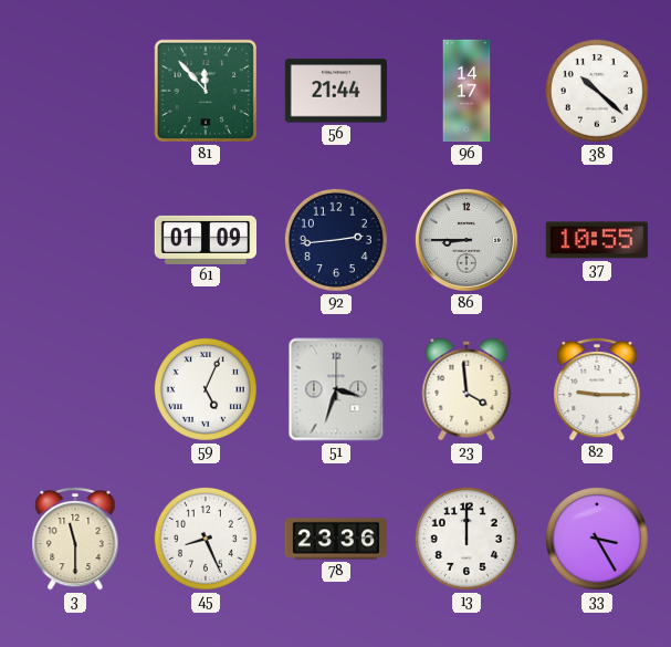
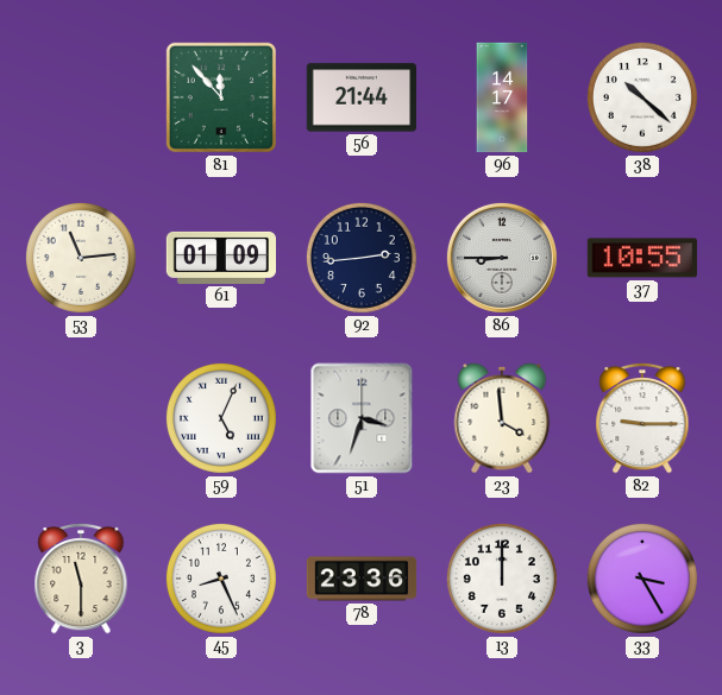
53: none -> 11:14
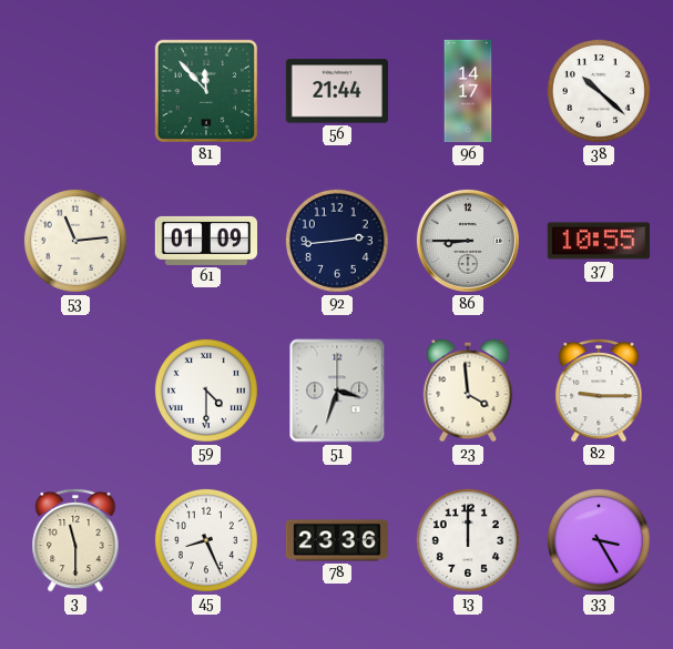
59: 5:04 -> 4:30
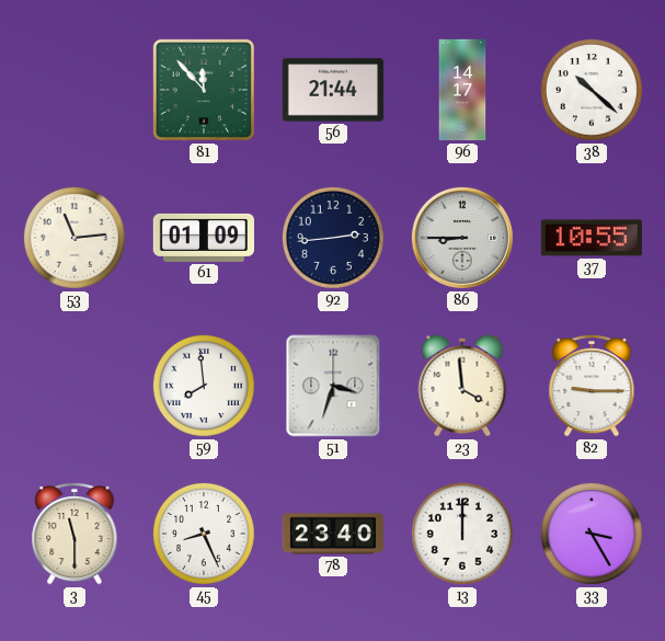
59: 4:30 -> 7:59
78: 23:36 -> 23:40
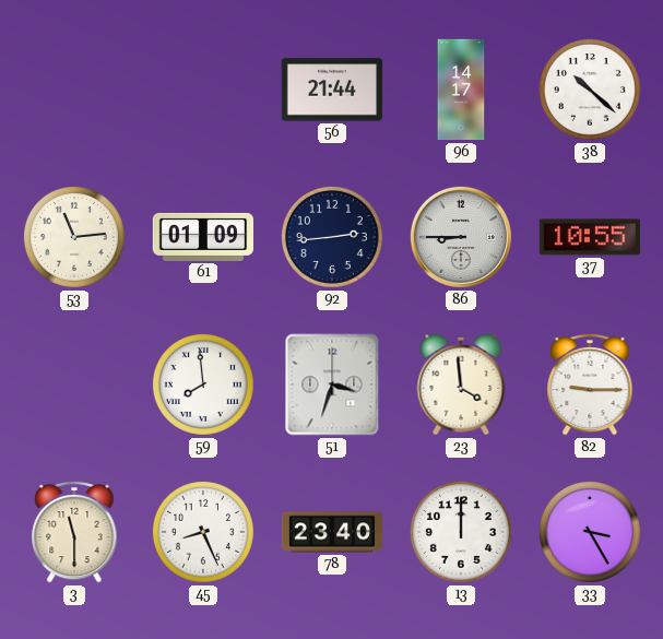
81: 11:53 -> none
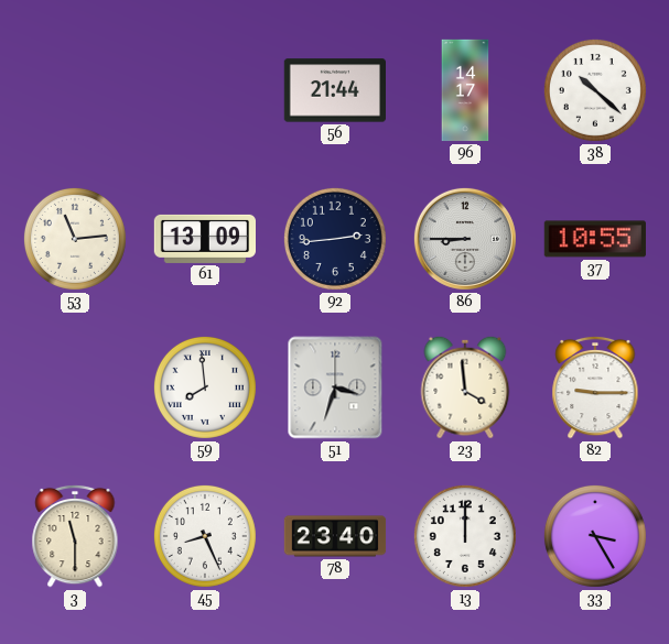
61: 01:09 -> 13:09
